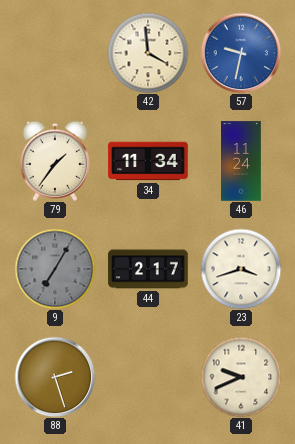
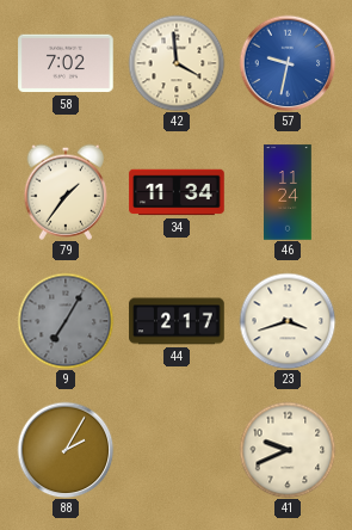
58: none -> 7:02
88: 2:27 -> 2:05
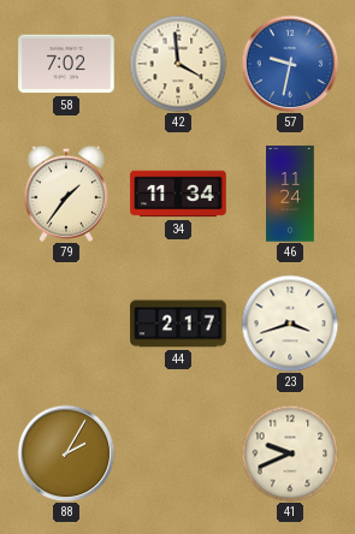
9: 7:05 -> none
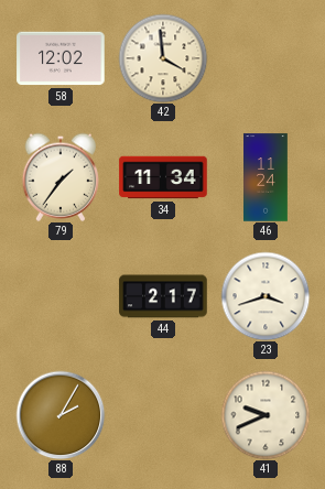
58: 7:02 -> 12:02
57: 9:32 -> none
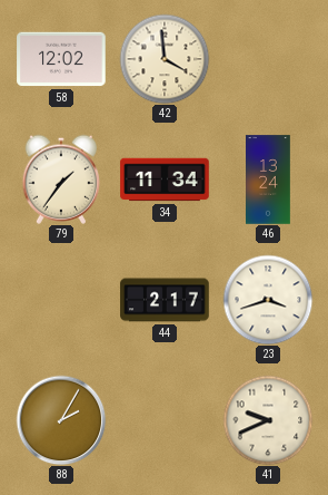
46: 11:24 -> 13:24
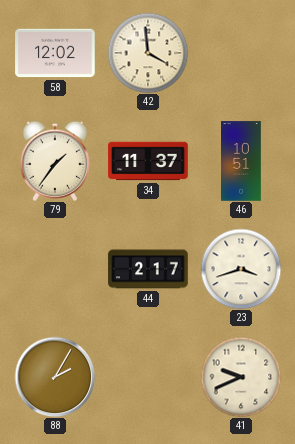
34: 11:34 -> 11:37
46: 13:24 -> 10:51
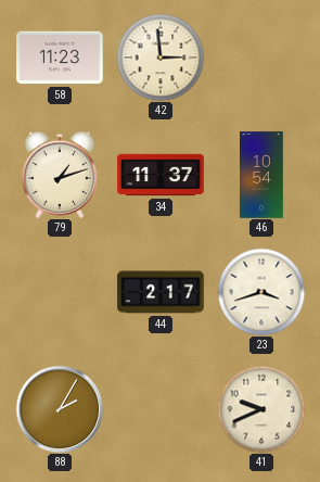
58: 12:02 -> 11:23
42: 3:59 -> 2:59
79: 1:36 -> 1:12
46: 10:51 -> 10:54
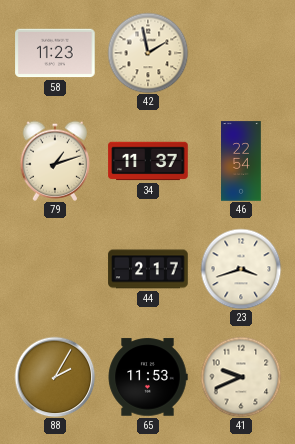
42: 2:59 -> 1:58
46: 10:54 -> 22:54
65: none -> 11:53
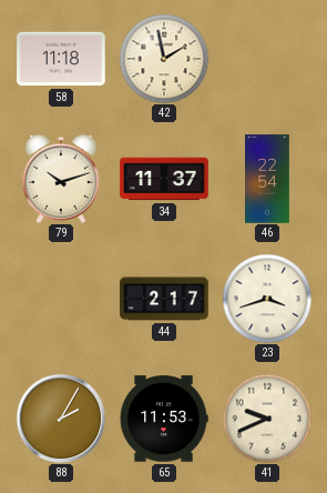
58: 11:23 -> 11:18
79: 1:12 -> 10:12
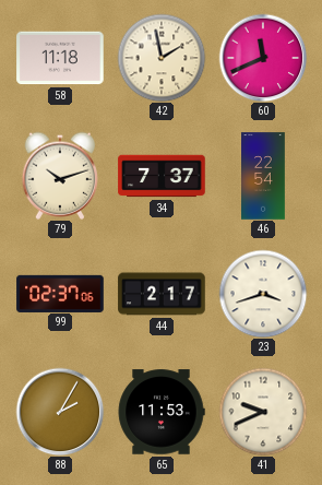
60: none -> 11:41
34: 11:37 -> 7:37
99: none -> 02:37
